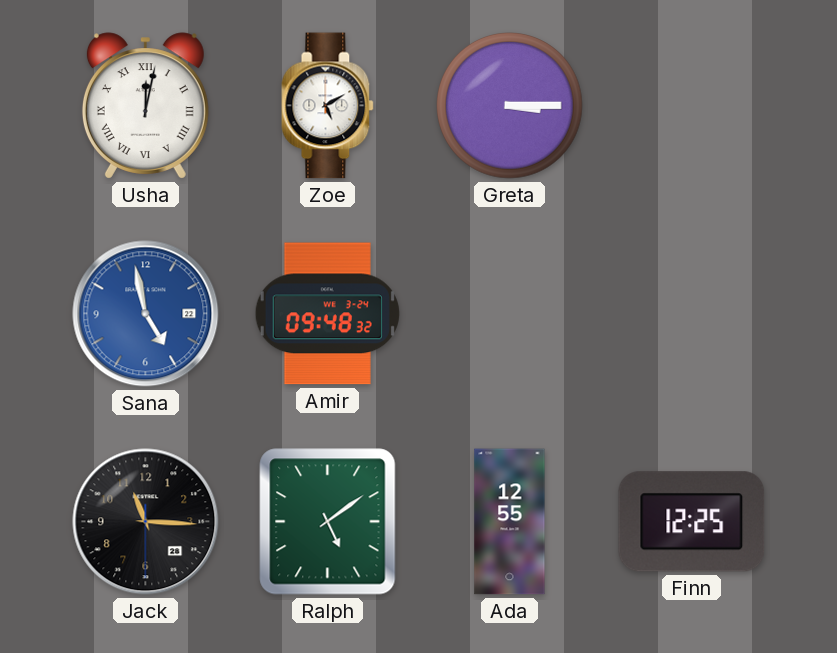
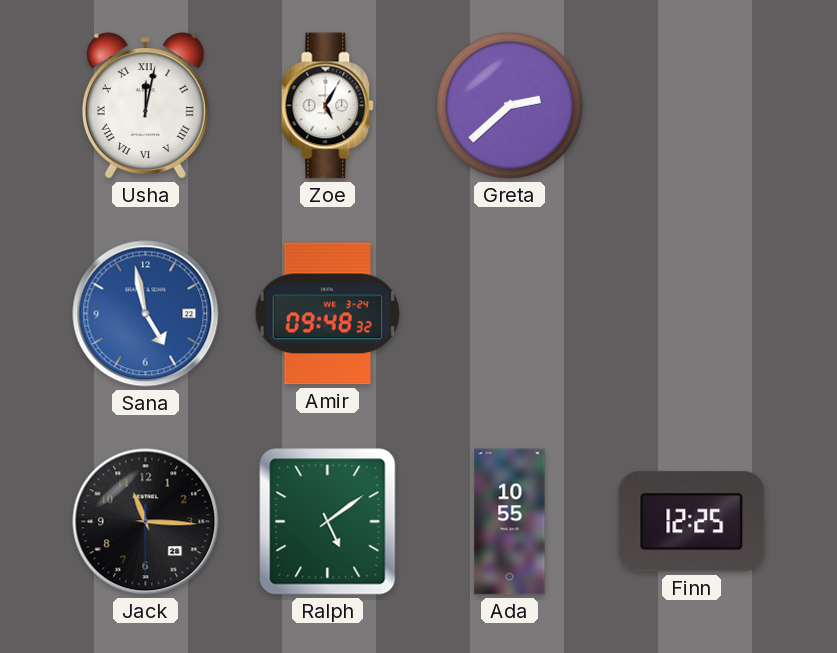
Zoe: 5:10 -> 5:05
Greta: 3:15 -> 2:38
Ada: 12:55 -> 10:55
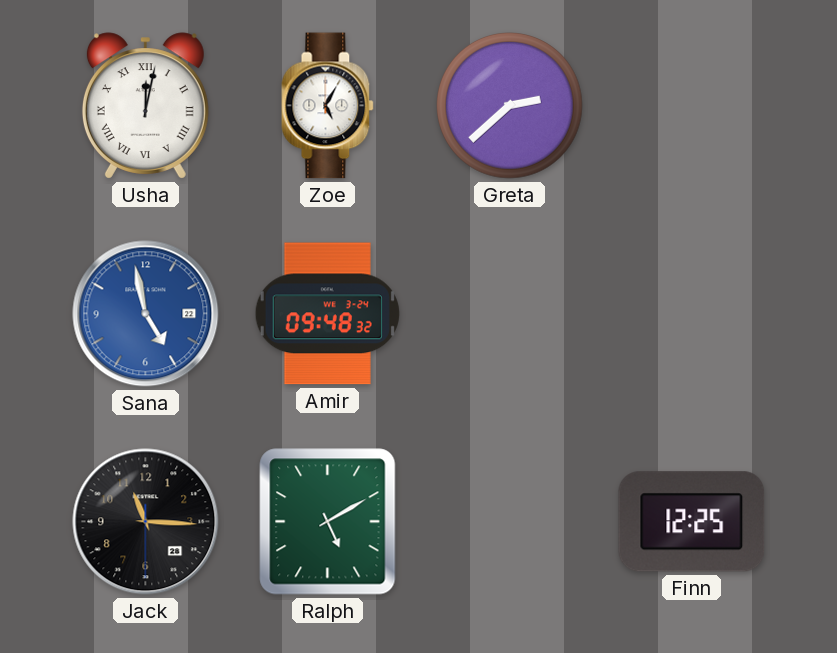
Ralph: 5:09 -> 5:10
Ada: 10:55 -> none
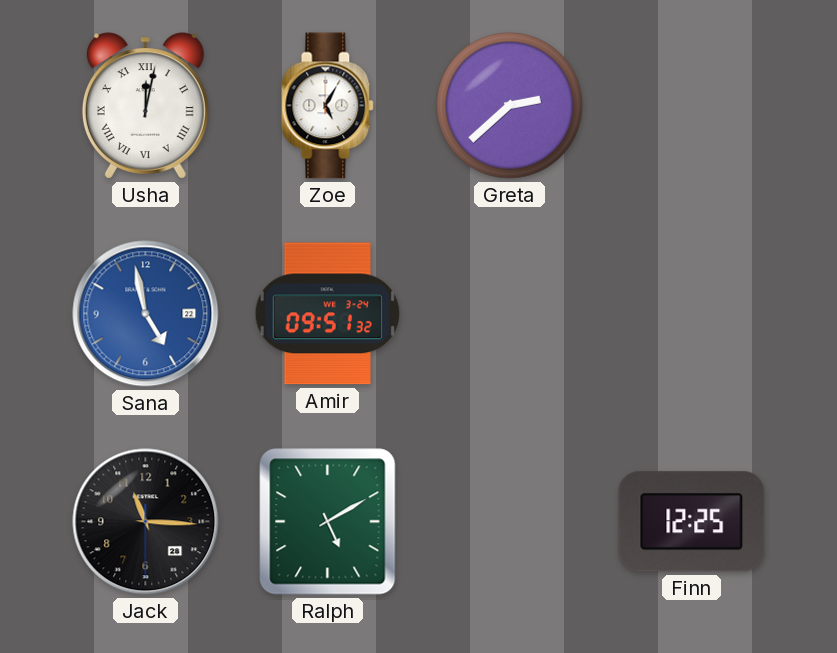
Amir: 09:48 -> 09:51
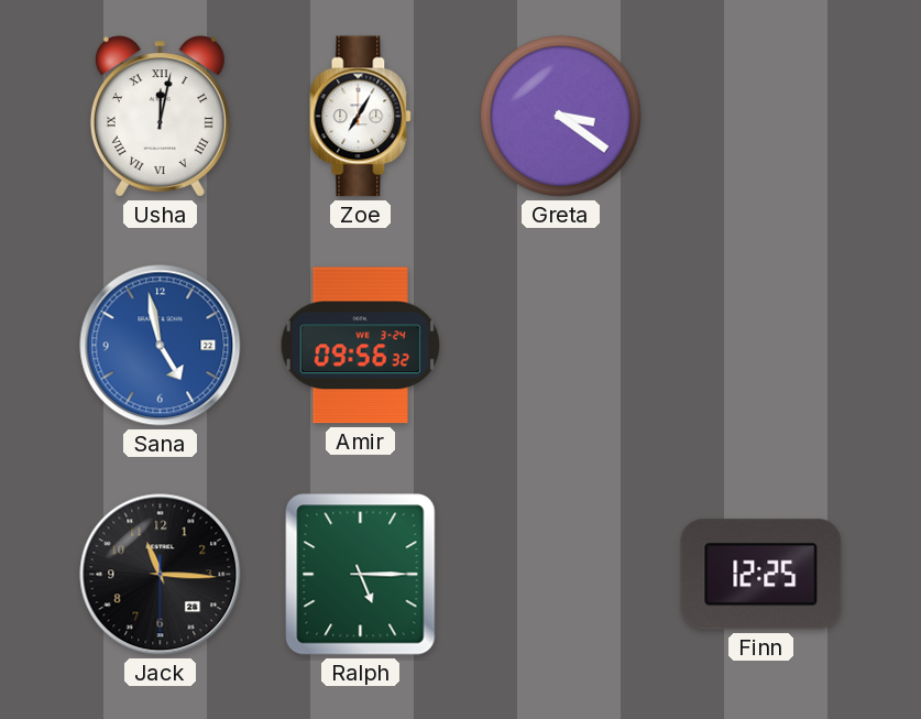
Zoe: 5:05 -> 7:05
Greta: 2:38 -> 3:21
Amir: 09:51 -> 09:56
Ralph: 5:10 -> 5:15
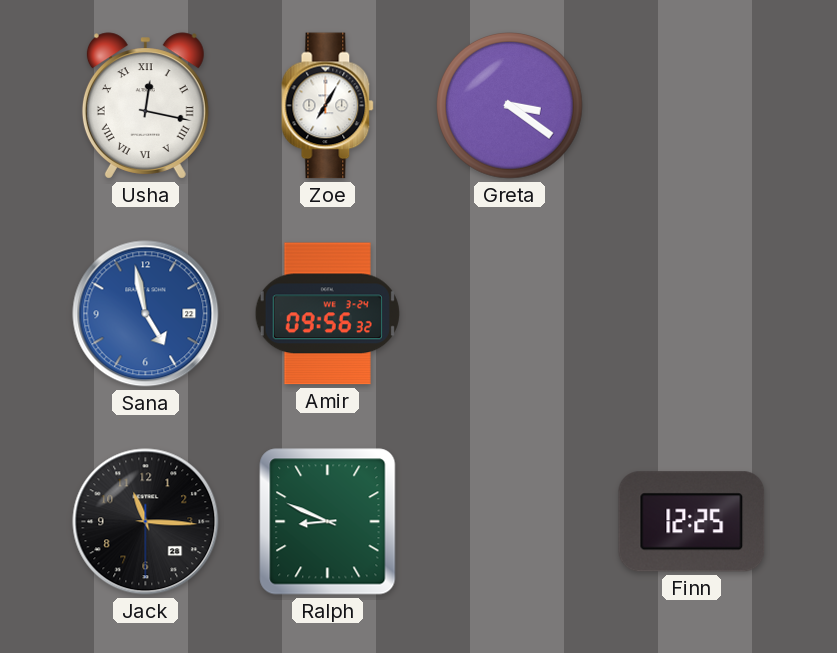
Usha: 12:02 -> 12:17
Ralph: 5:15 -> 8:49
